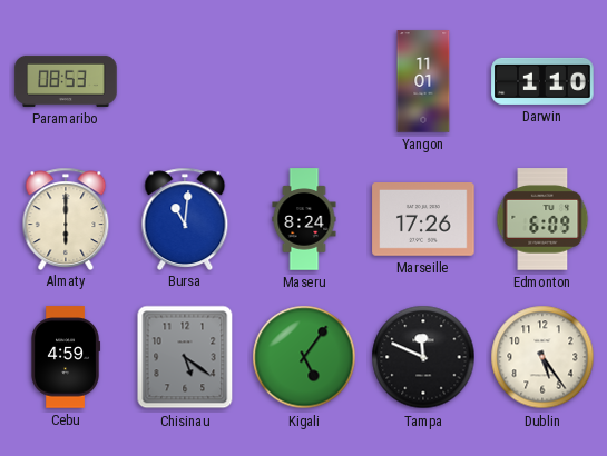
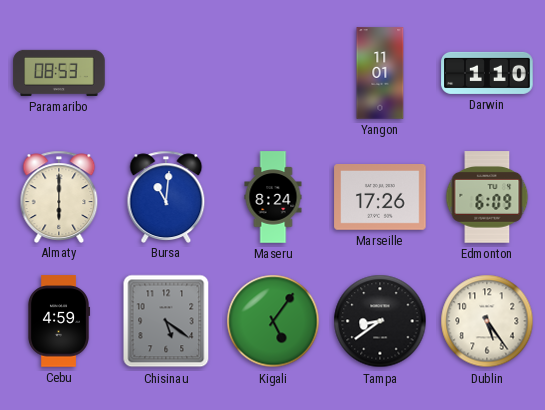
Tampa: 11:49 -> 8:39
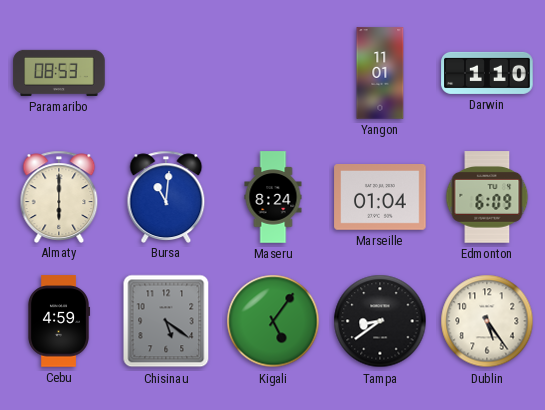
Marseille: 17:26 -> 01:04
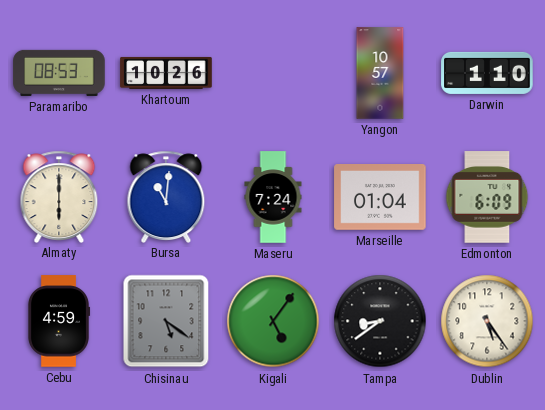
Khartoum: none -> 10:26
Yangon: 11:01 -> 10:57
Maseru: 8:24 -> 7:24
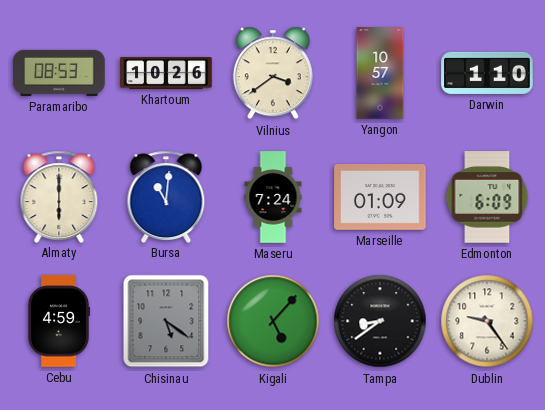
Vilnius: none -> 3:39
Marseille: 01:04 -> 01:09
Kigali: 5:06 -> 5:07
Dublin: 5:24 -> 9:24
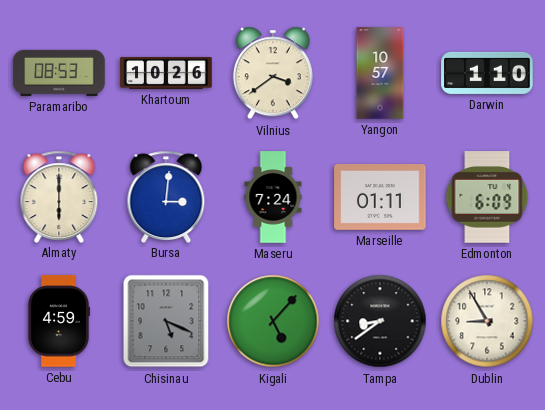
Bursa: 11:01 -> 3:01
Marseille: 01:09 -> 01:11
Chisinau: 5:21 -> 5:19
Dublin: 9:24 -> 8:55
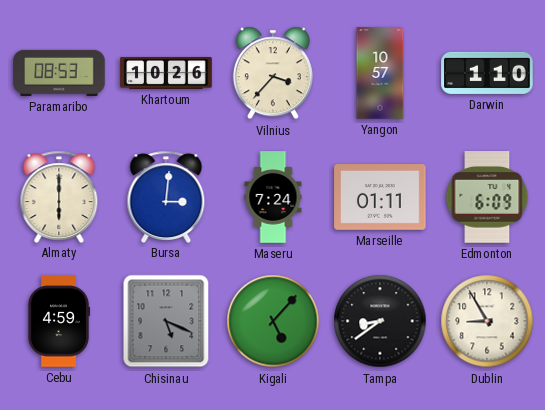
Vilnius: 3:39 -> 3:37
